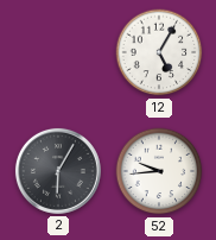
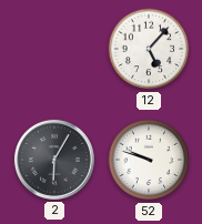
12: 5:05 -> 5:07
52: 9:44 -> 9:48
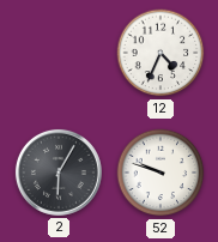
12: 5:07 -> 4:34
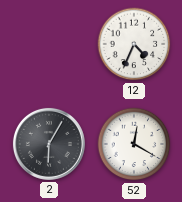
52: 9:48 -> 12:20
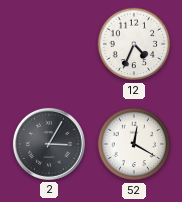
2: 6:05 -> 3:05
